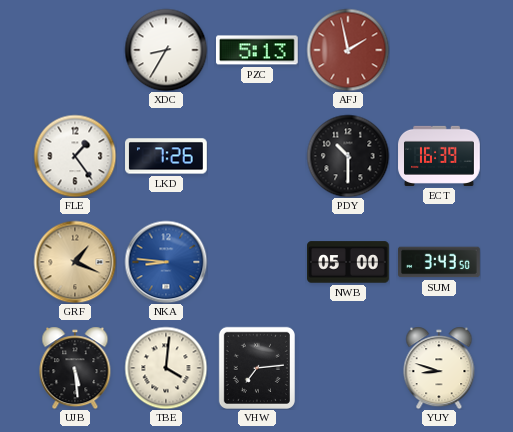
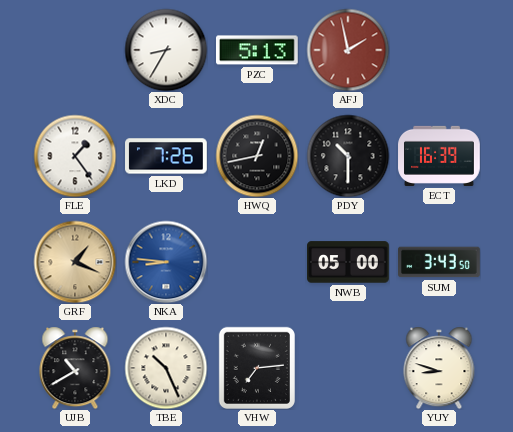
HWQ: none -> 12:43
UJB: 5:29 -> 10:40
TBE: 4:01 -> 10:26
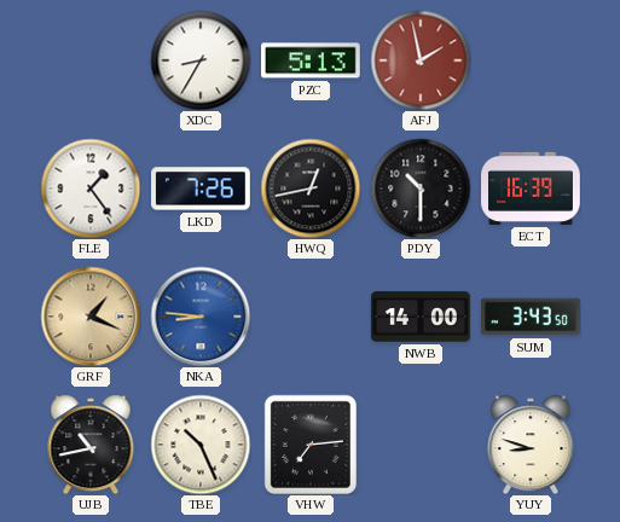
NWB: 05:00 -> 14:00
UJB: 10:40 -> 10:43
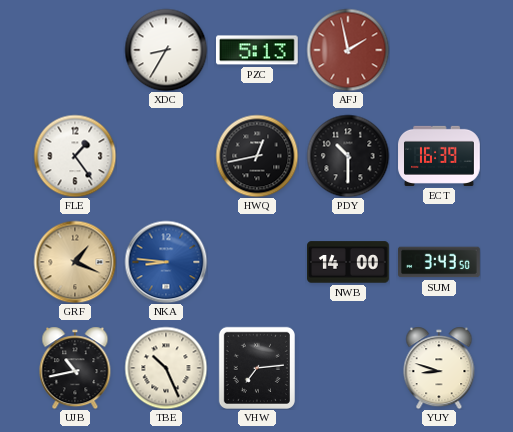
LKD: 7:26 -> none
